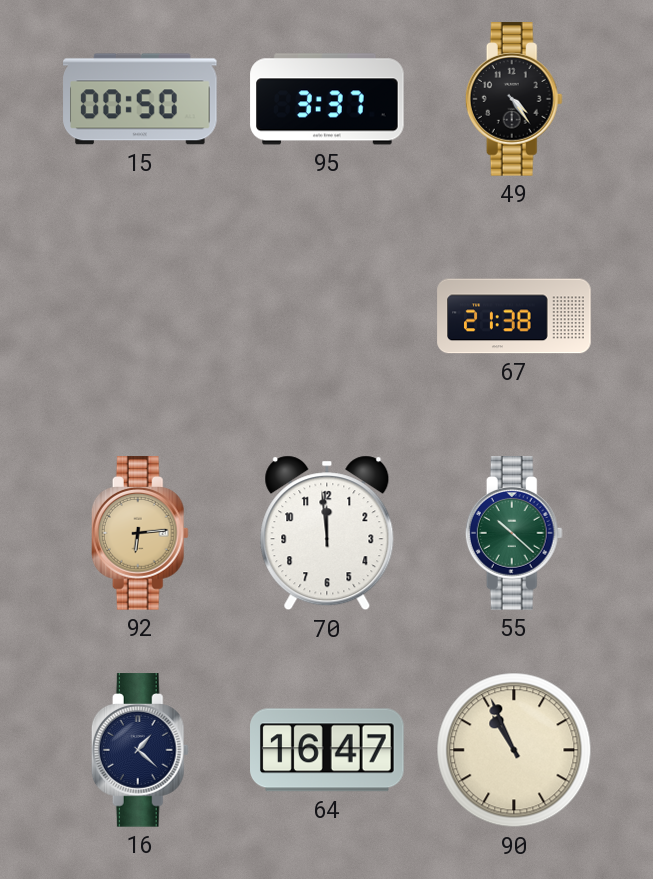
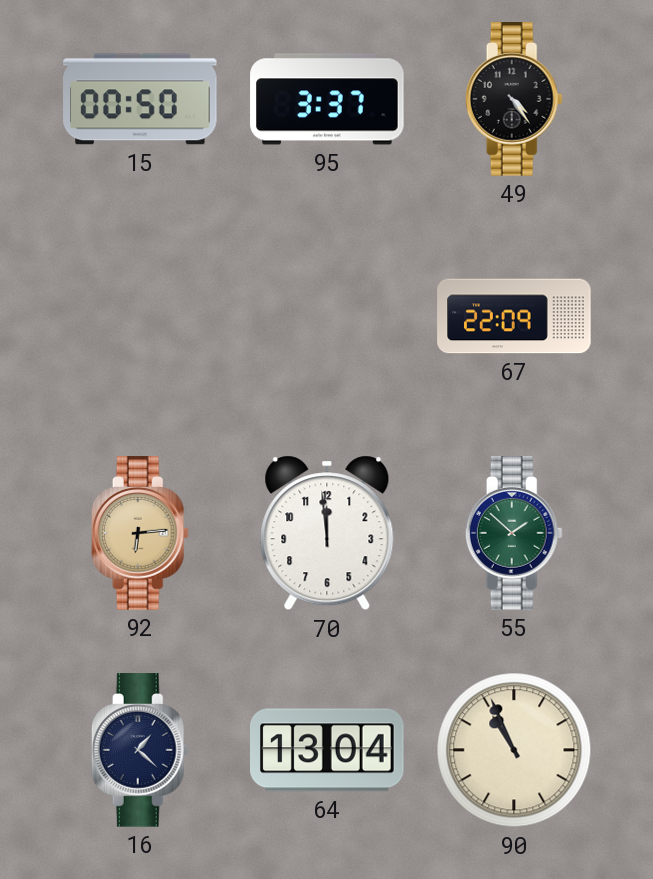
67: 21:38 -> 22:09
55: 10:22 -> 1:52
64: 16:47 -> 13:04
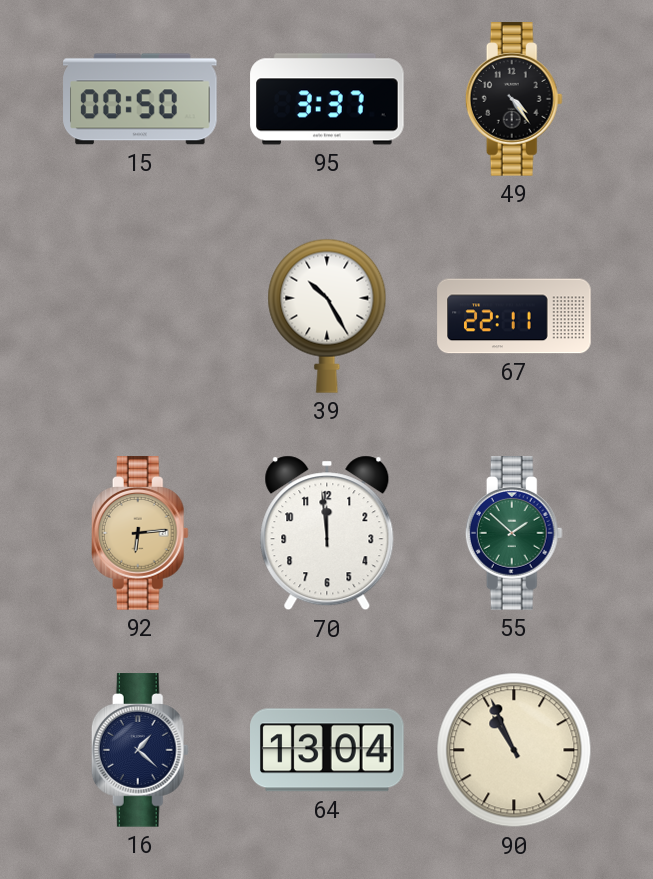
39: none -> 10:25
67: 22:09 -> 22:11
